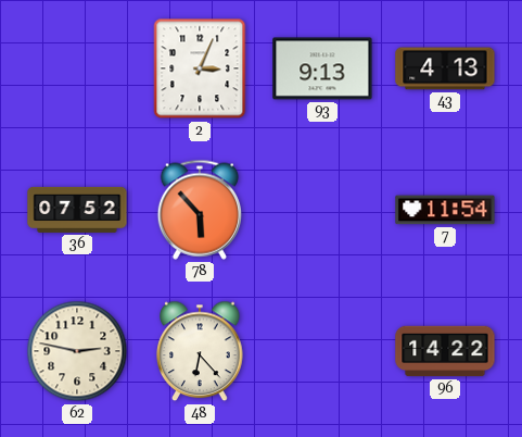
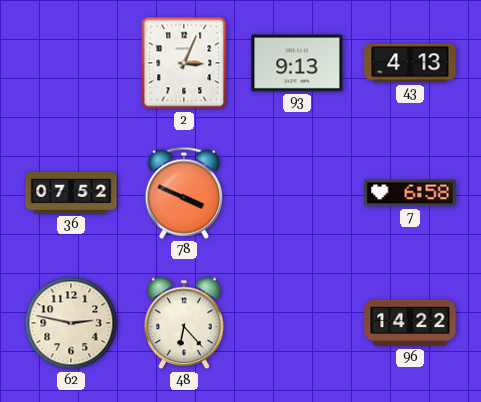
78: 5:53 -> 3:49
7: 11:54 -> 6:58
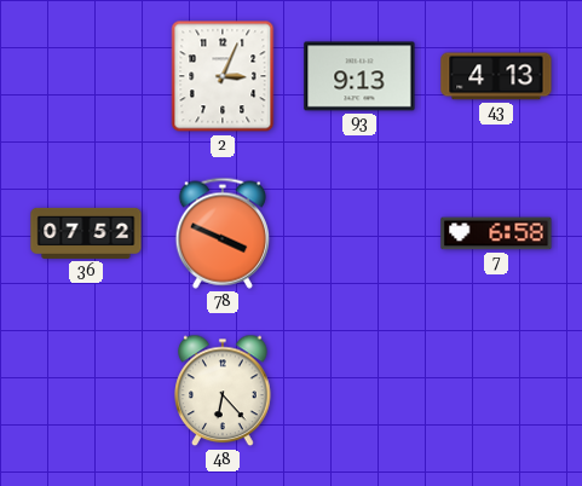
62: 2:47 -> none
96: 14:22 -> none
